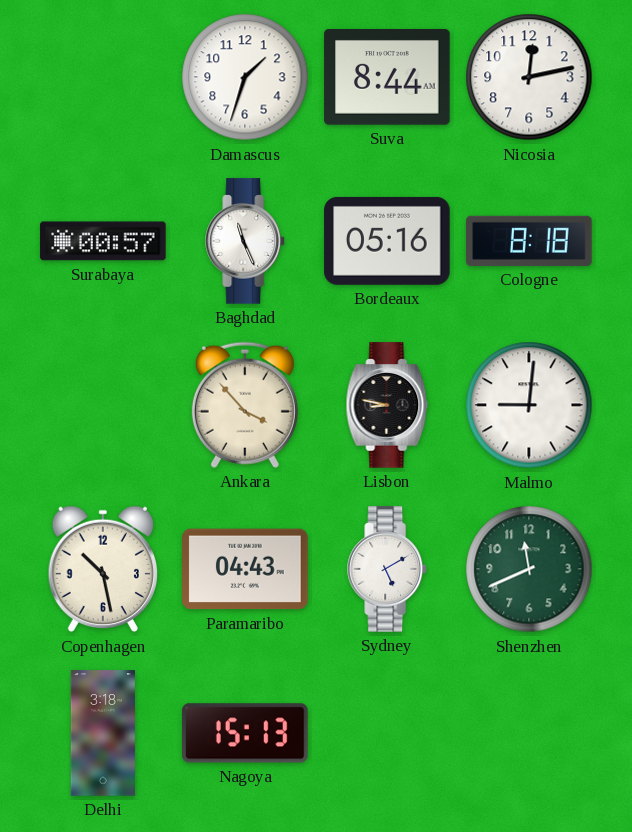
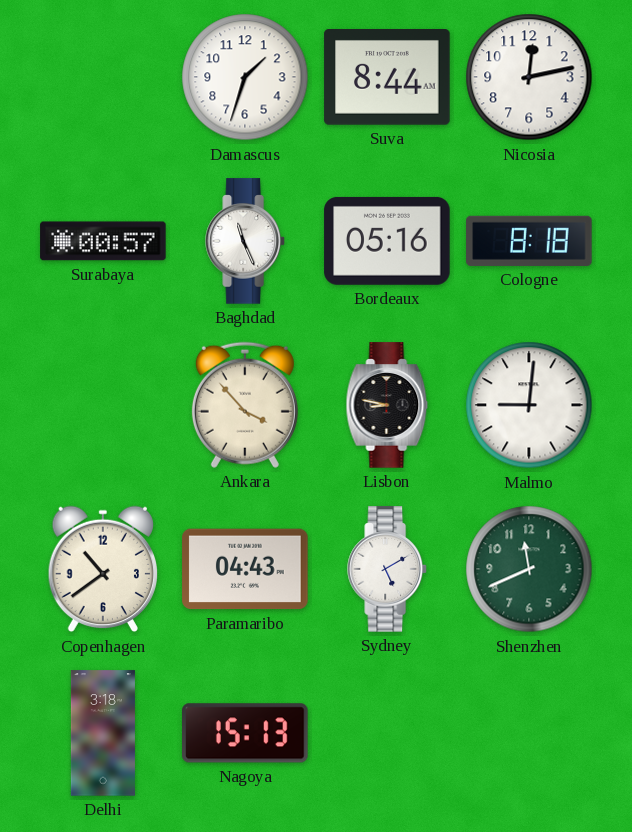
Copenhagen: 10:28 -> 10:39
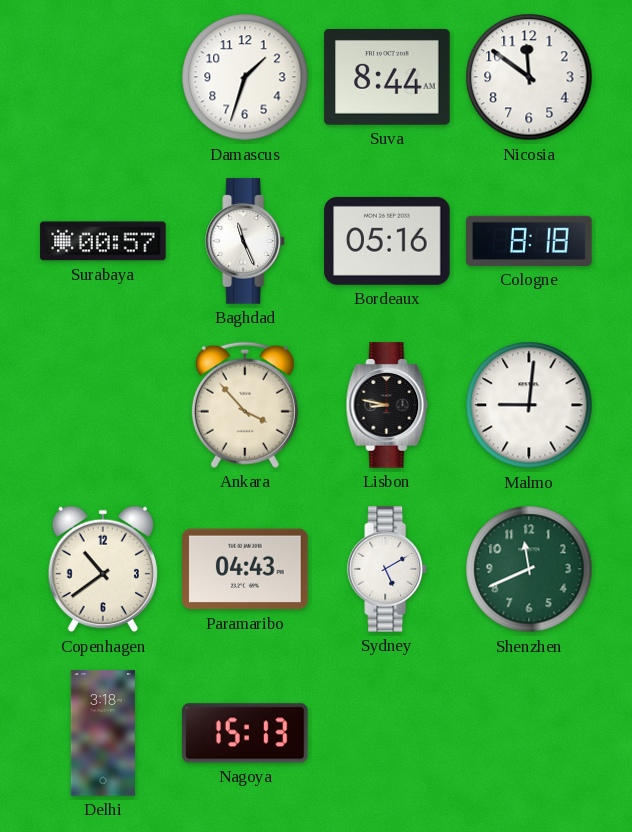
Nicosia: 12:13 -> 11:51
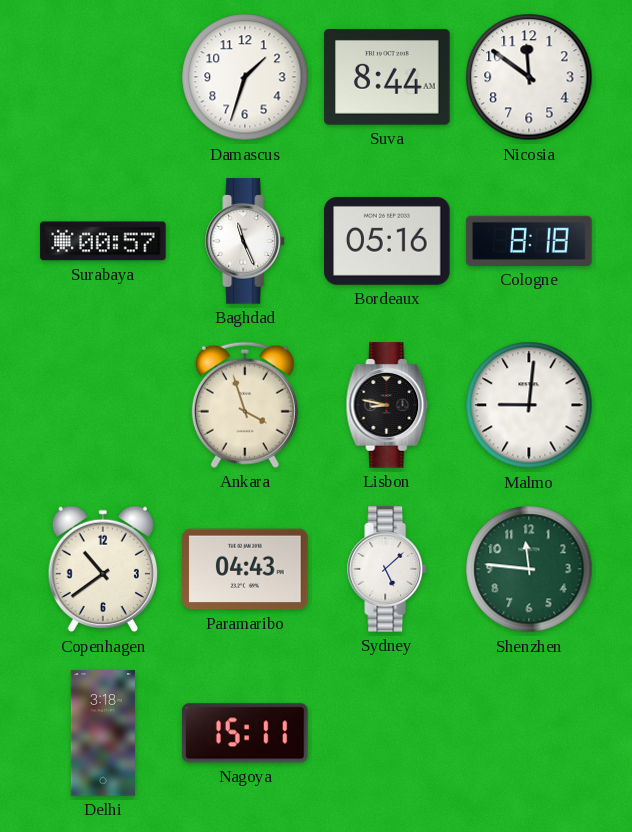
Ankara: 3:53 -> 3:57
Sydney: 5:10 -> 5:08
Shenzhen: 11:41 -> 11:46
Nagoya: 15:13 -> 15:11
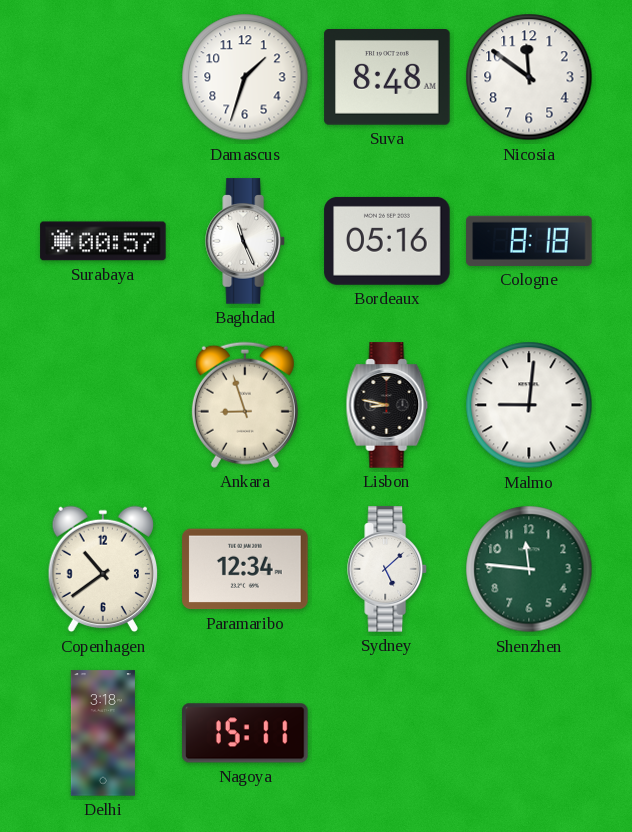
Suva: 8:44 -> 8:48
Ankara: 3:57 -> 8:57
Paramaribo: 04:43 -> 12:34
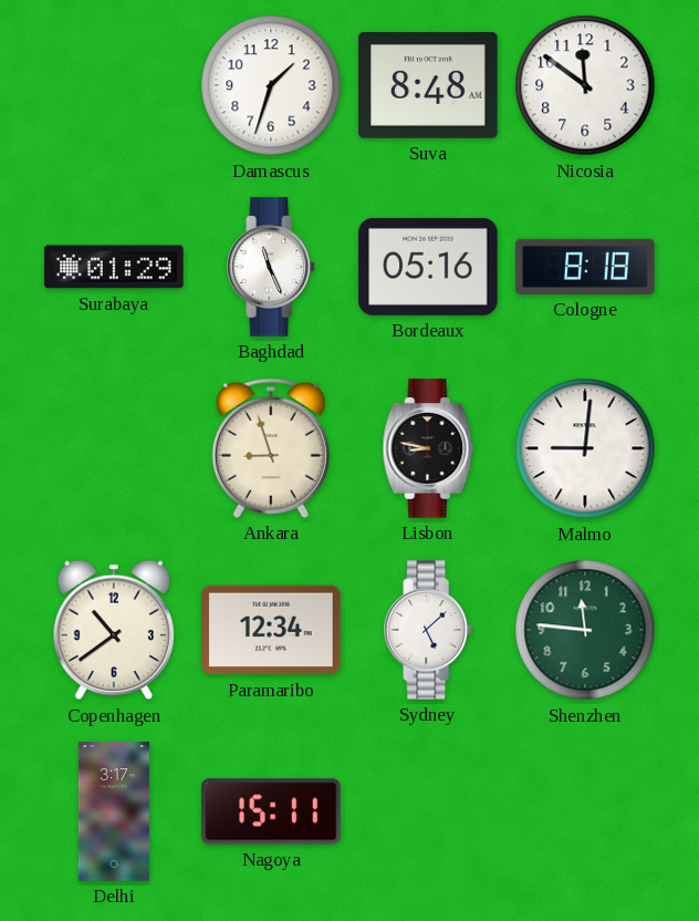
Surabaya: 00:57 -> 01:29
Delhi: 3:18 -> 3:17
